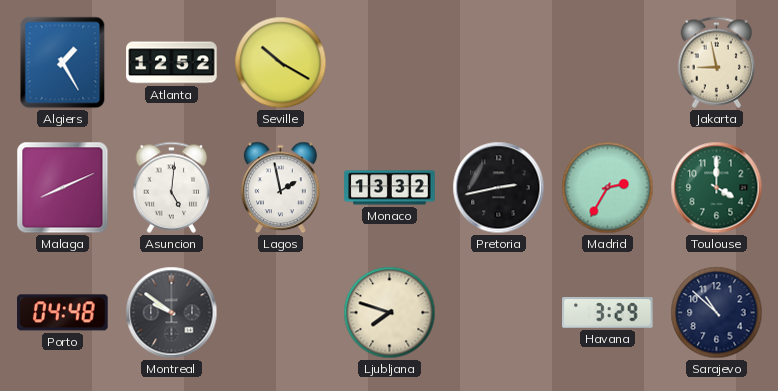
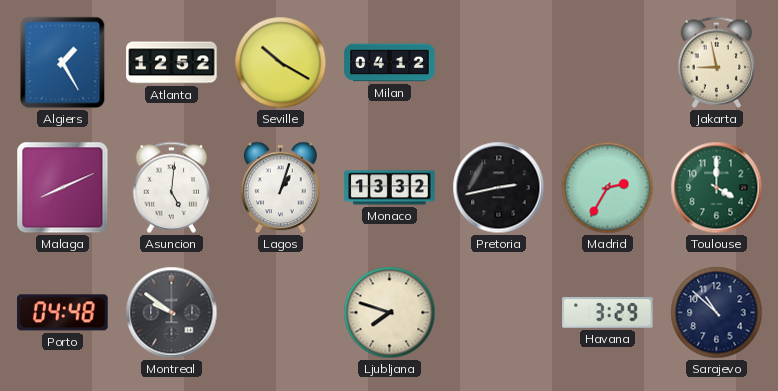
Milan: none -> 04:12
Lagos: 1:58 -> 1:03
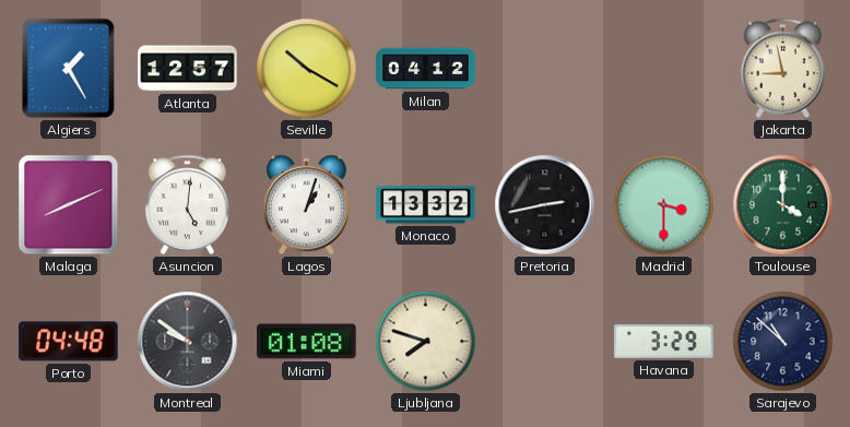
Atlanta: 12:52 -> 12:57
Madrid: 2:35 -> 3:30
Miami: none -> 01:08
